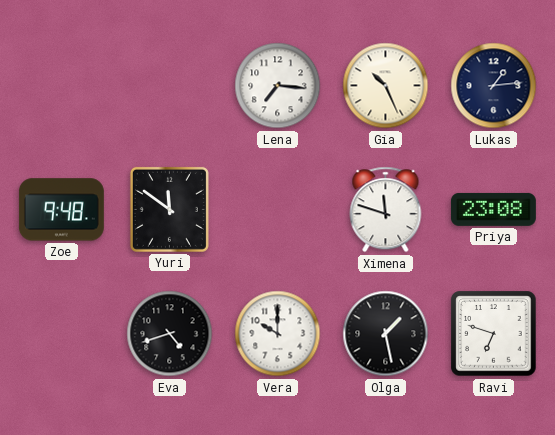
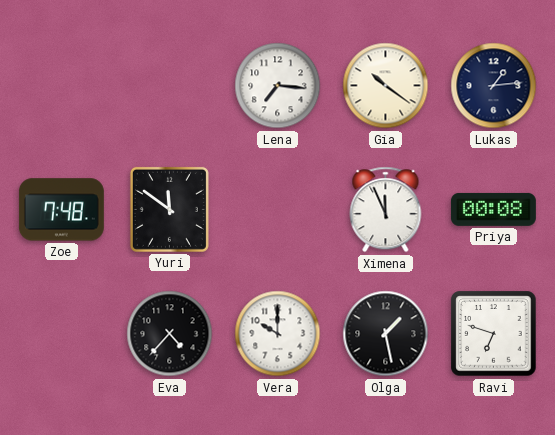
Gia: 10:26 -> 10:21
Zoe: 9:48 -> 7:48
Ximena: 11:48 -> 11:56
Priya: 23:08 -> 00:08
Eva: 4:42 -> 4:37
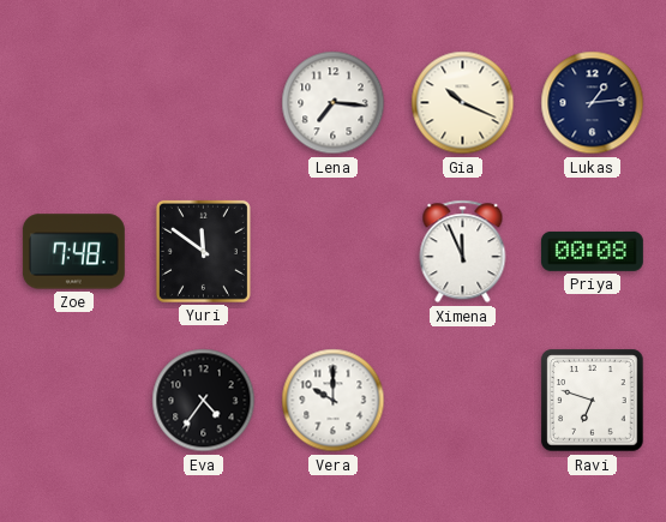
Gia: 10:21 -> 10:19
Eva: 4:37 -> 4:36
Olga: 1:28 -> none
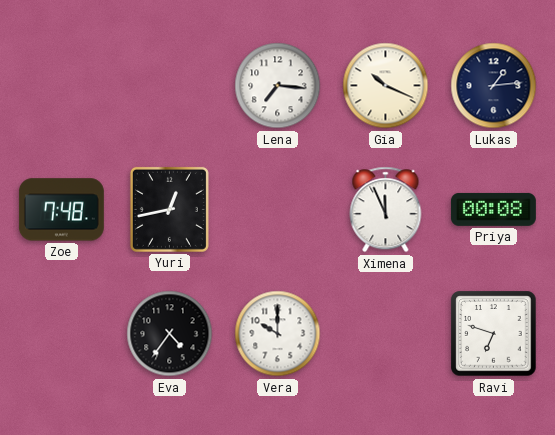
Yuri: 11:51 -> 12:43
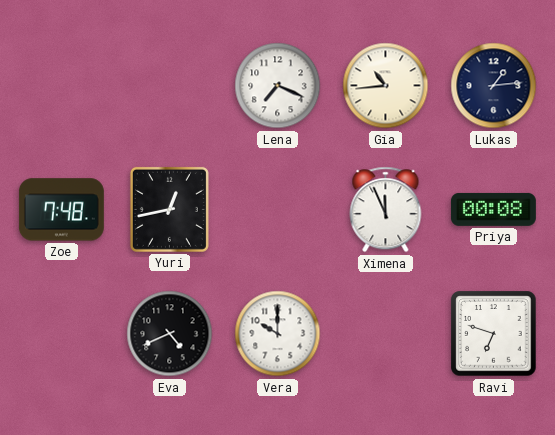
Lena: 7:16 -> 7:19
Gia: 10:19 -> 10:44
Eva: 4:36 -> 4:41
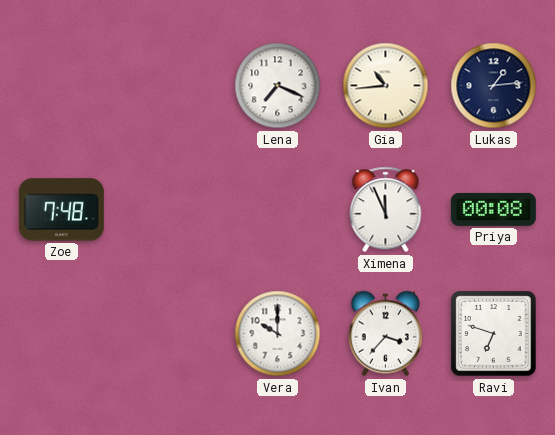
Yuri: 12:43 -> none
Eva: 4:41 -> none
Ivan: none -> 3:37
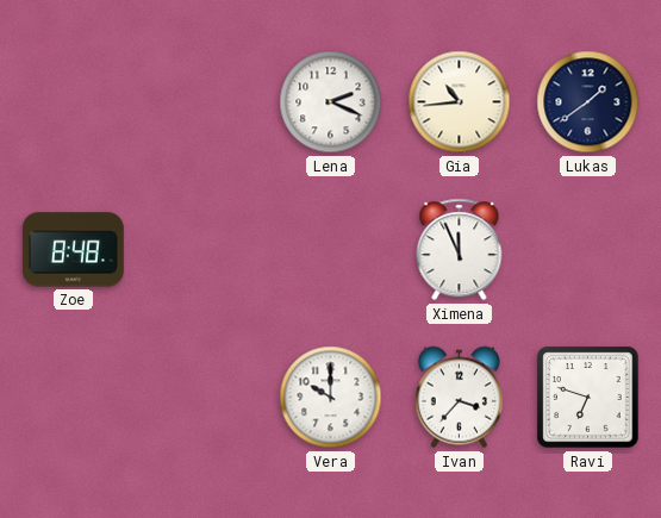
Lena: 7:19 -> 2:19
Lukas: 1:14 -> 1:39
Zoe: 7:48 -> 8:48
Priya: 00:08 -> none
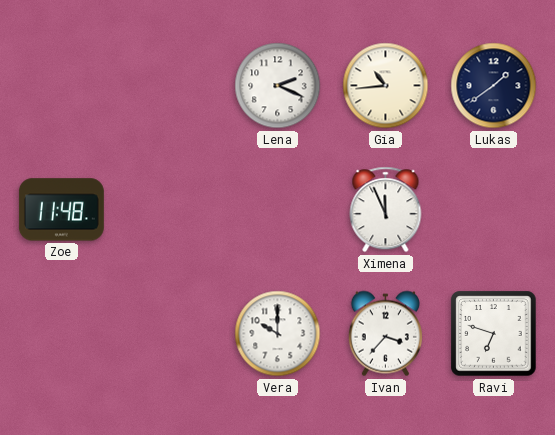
Zoe: 8:48 -> 11:48
